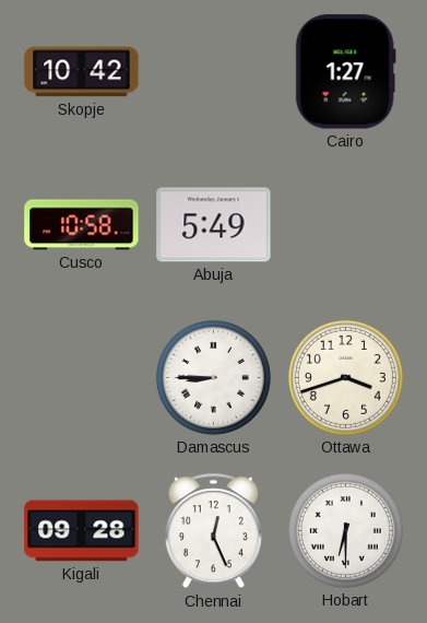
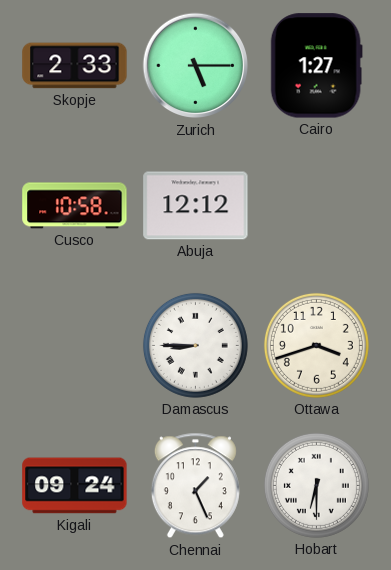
Skopje: 10:42 -> 2:33
Zurich: none -> 5:15
Abuja: 5:49 -> 12:12
Kigali: 09:28 -> 09:24
Chennai: 12:26 -> 1:26
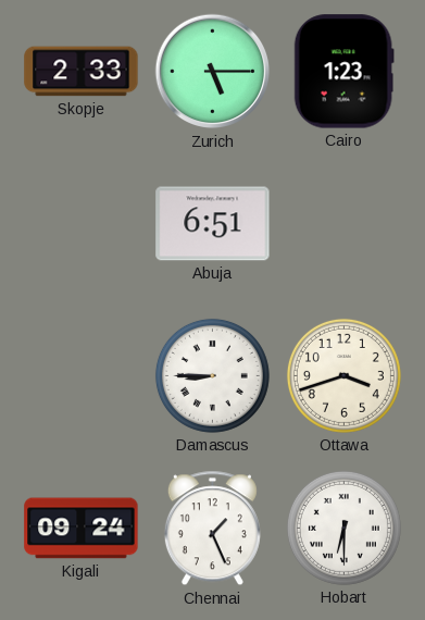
Cairo: 1:27 -> 1:23
Cusco: 10:58 -> none
Abuja: 12:12 -> 6:51
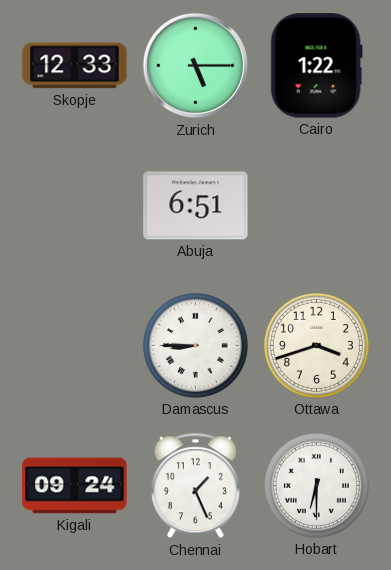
Skopje: 2:33 -> 12:33
Cairo: 1:23 -> 1:22
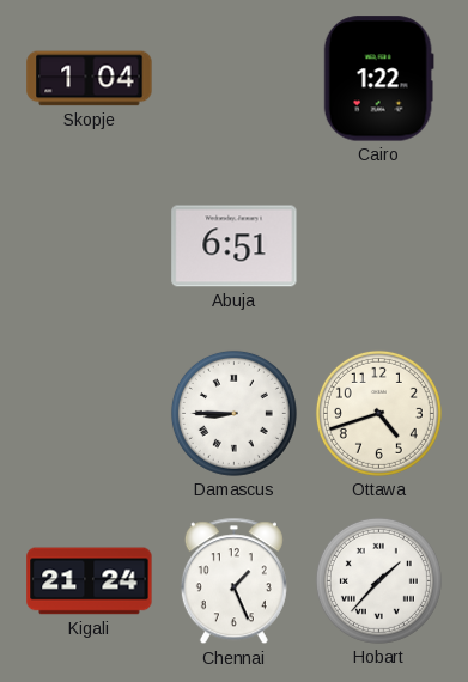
Skopje: 12:33 -> 1:04
Zurich: 5:15 -> none
Ottawa: 3:42 -> 4:42
Kigali: 09:24 -> 21:24
Hobart: 6:30 -> 1:37
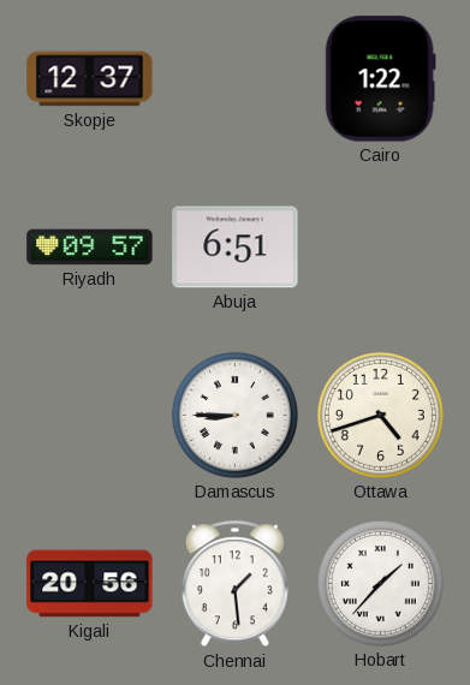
Skopje: 1:04 -> 12:37
Riyadh: none -> 09:57
Kigali: 21:24 -> 20:56
Chennai: 1:26 -> 1:29
